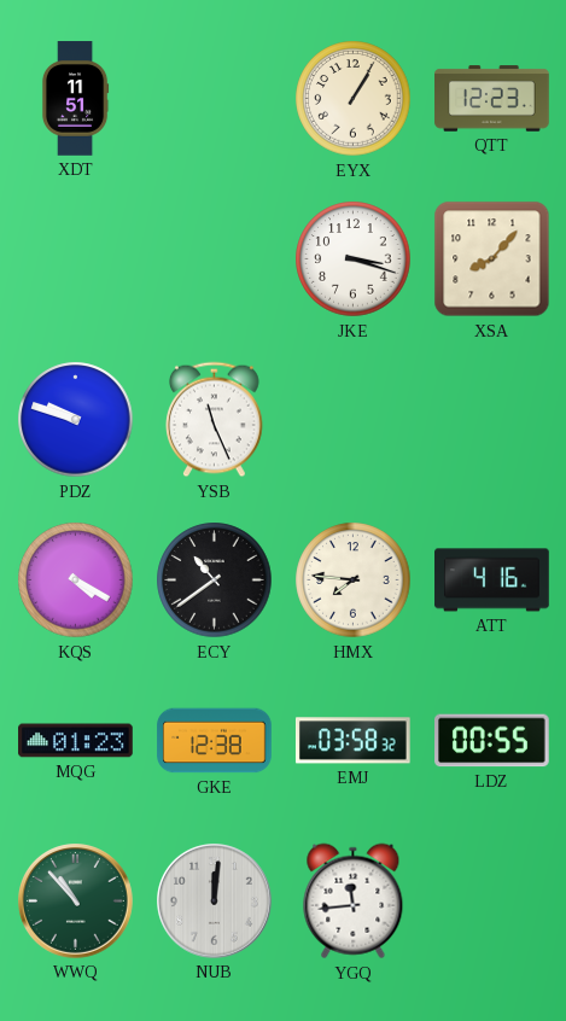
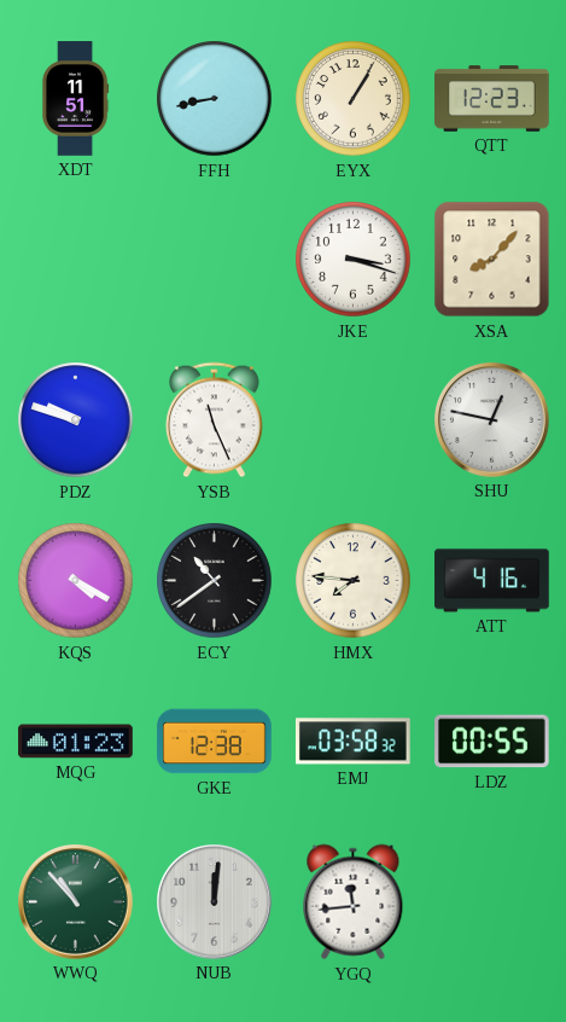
FFH: none -> 8:43
SHU: none -> 12:47
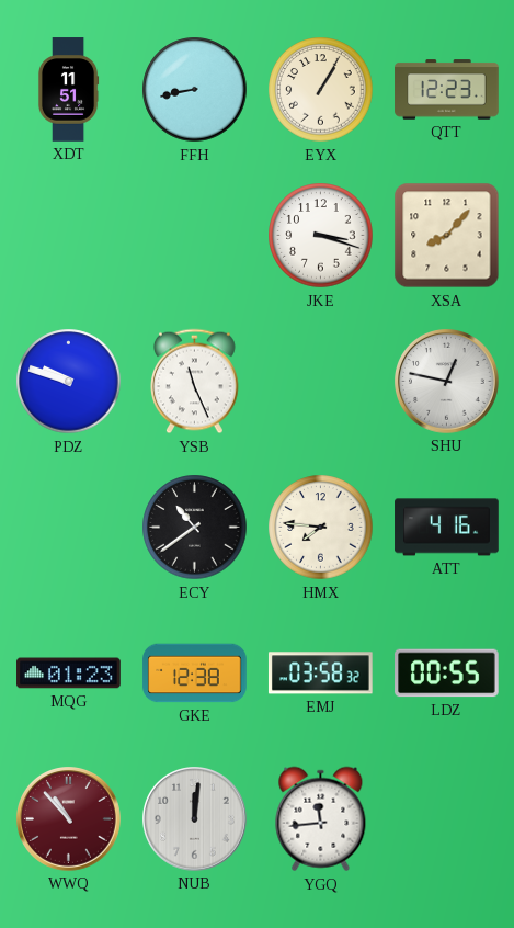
KQS: 4:20 -> none
WWQ dial: green -> burgundy
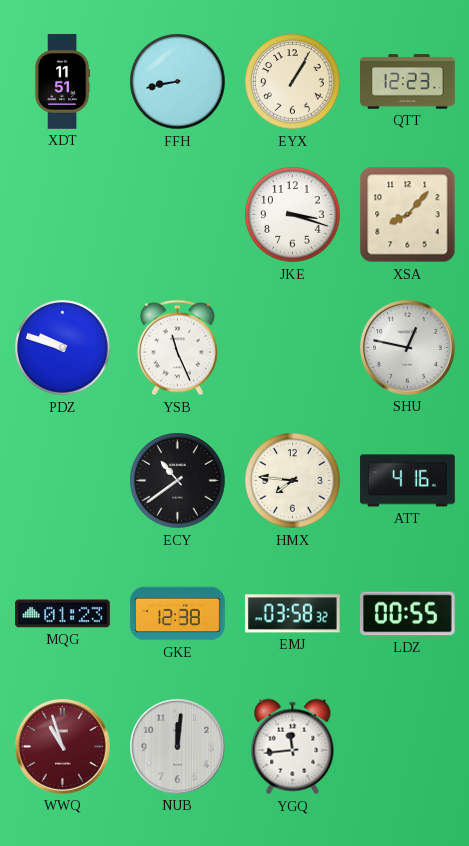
WWQ: 10:53 -> 10:57
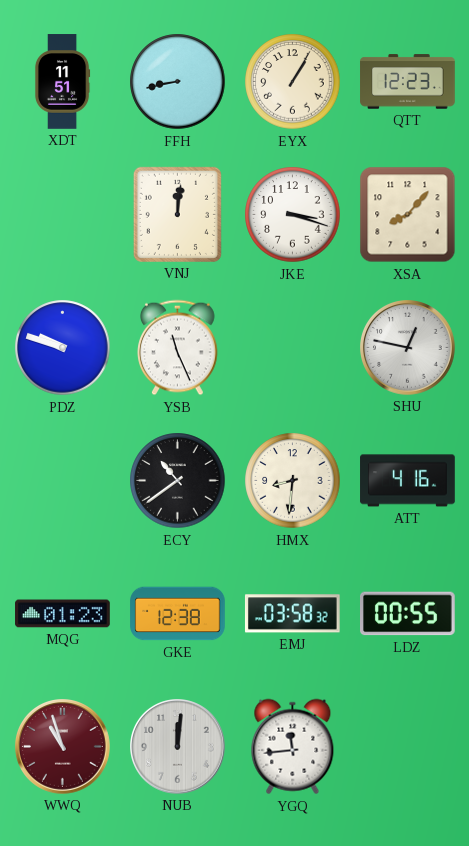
VNJ: none -> 12:01
HMX: 7:46 -> 8:31
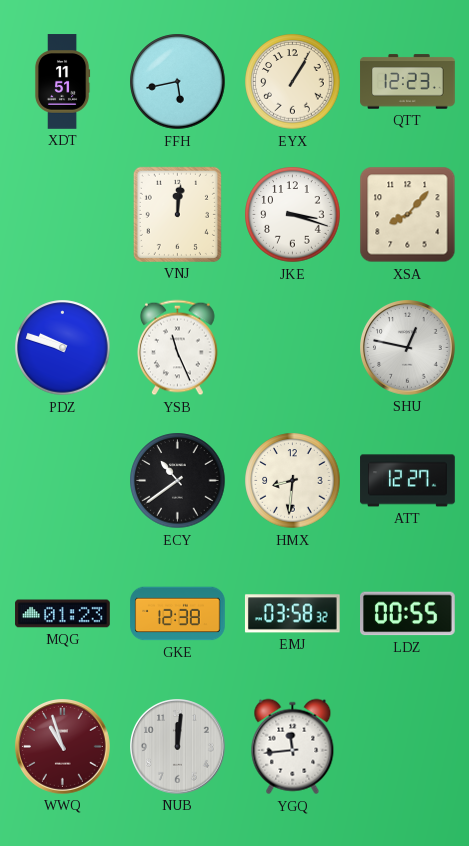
FFH: 8:43 -> 5:43
ATT: 4:16 -> 12:27
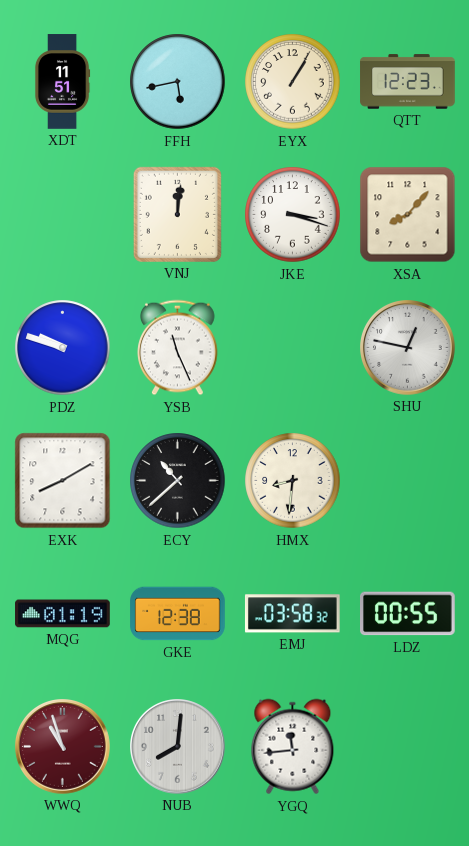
EXK: none -> 8:10
ECY: 10:39 -> 10:38
ATT: 12:27 -> none
MQG: 01:23 -> 01:19
NUB: 12:01 -> 8:01
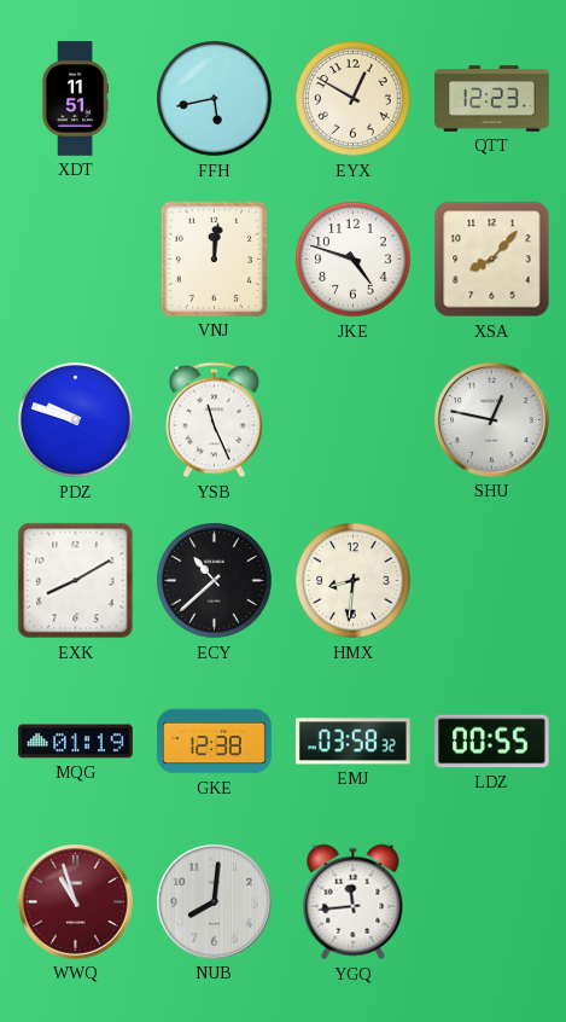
EYX: 1:05 -> 12:50
JKE: 3:18 -> 4:48
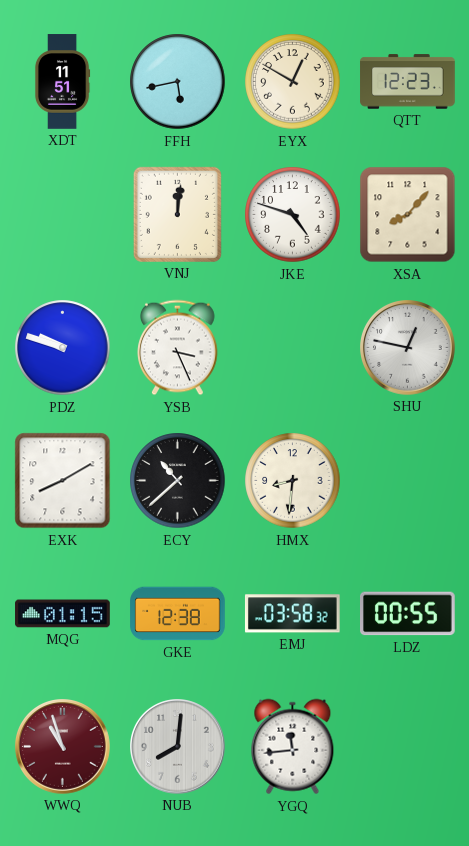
YSB: 11:26 -> 3:26
MQG: 01:19 -> 01:15
